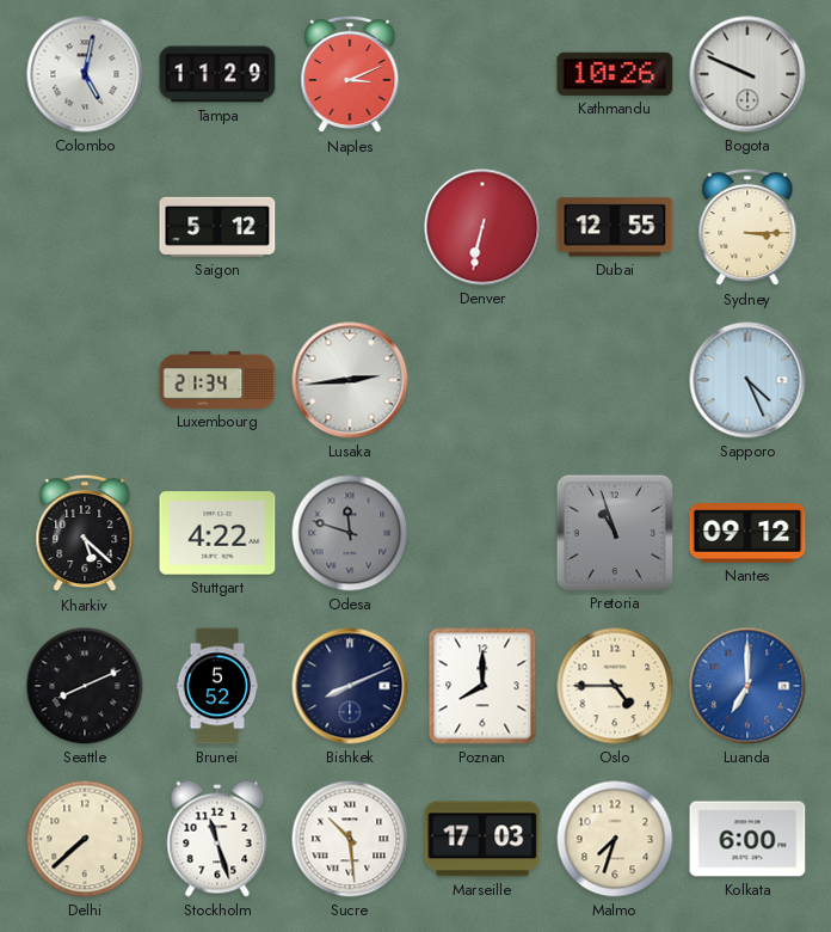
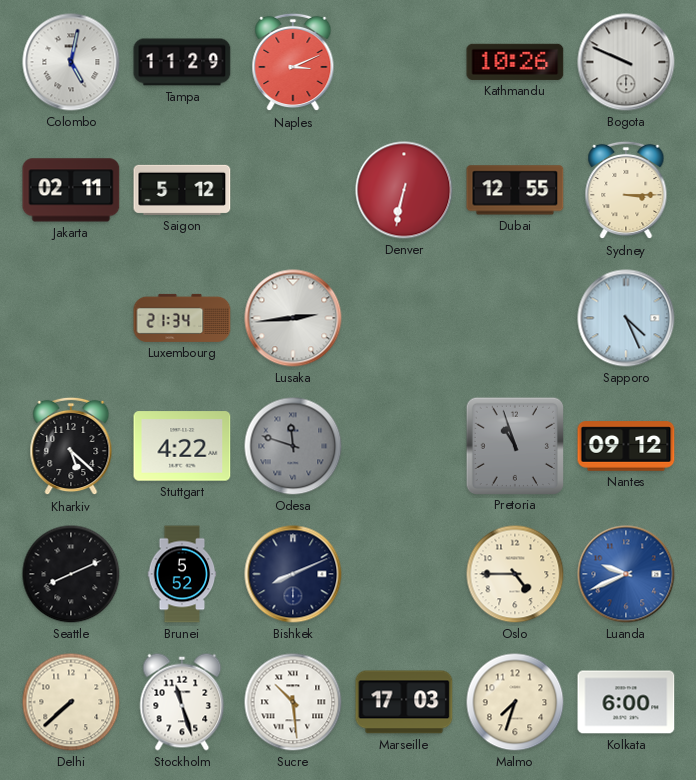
Jakarta: none -> 02:11
Poznan: 8:00 -> none
Luanda: 7:00 -> 9:41
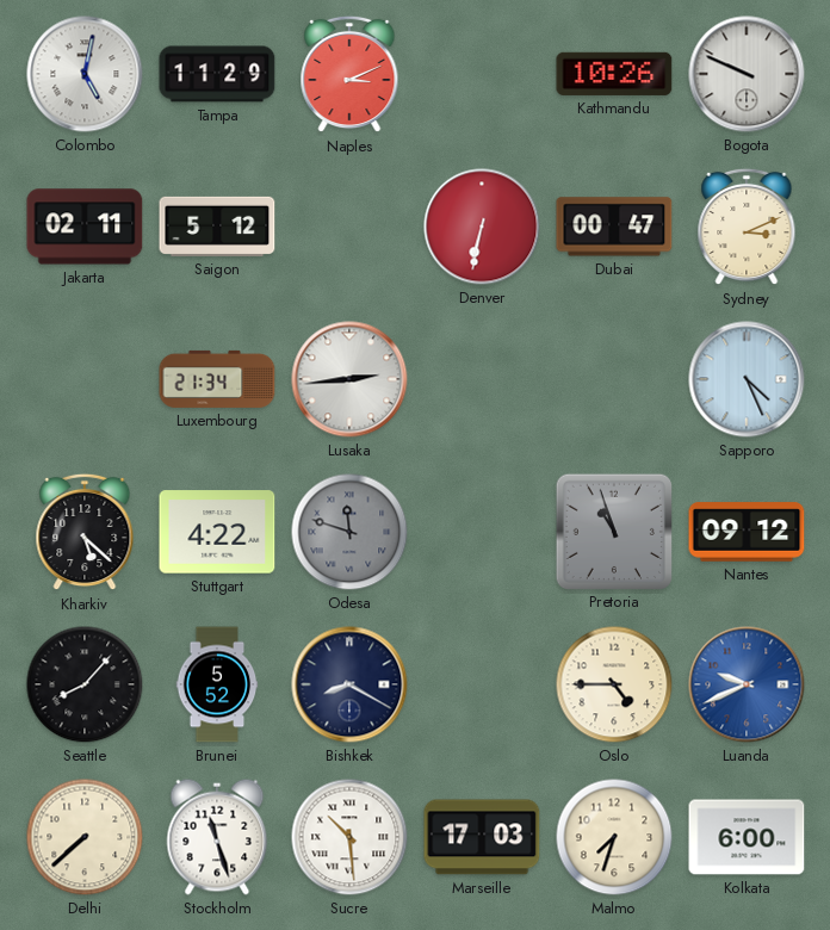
Dubai: 12:55 -> 00:47
Sydney: 3:15 -> 3:11
Seattle: 8:11 -> 8:07
Bishkek: 8:11 -> 8:20
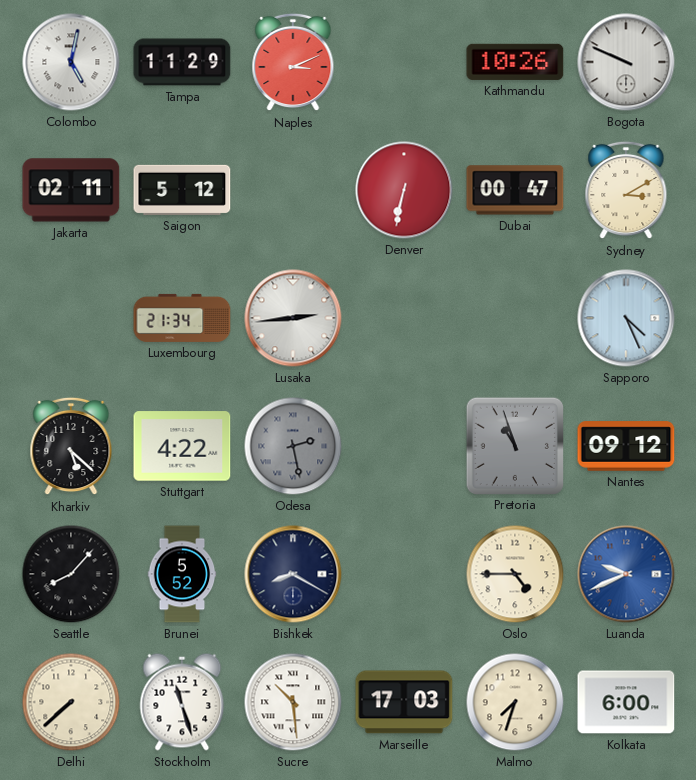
Sydney: 3:11 -> 3:10
Odesa: 11:48 -> 2:28
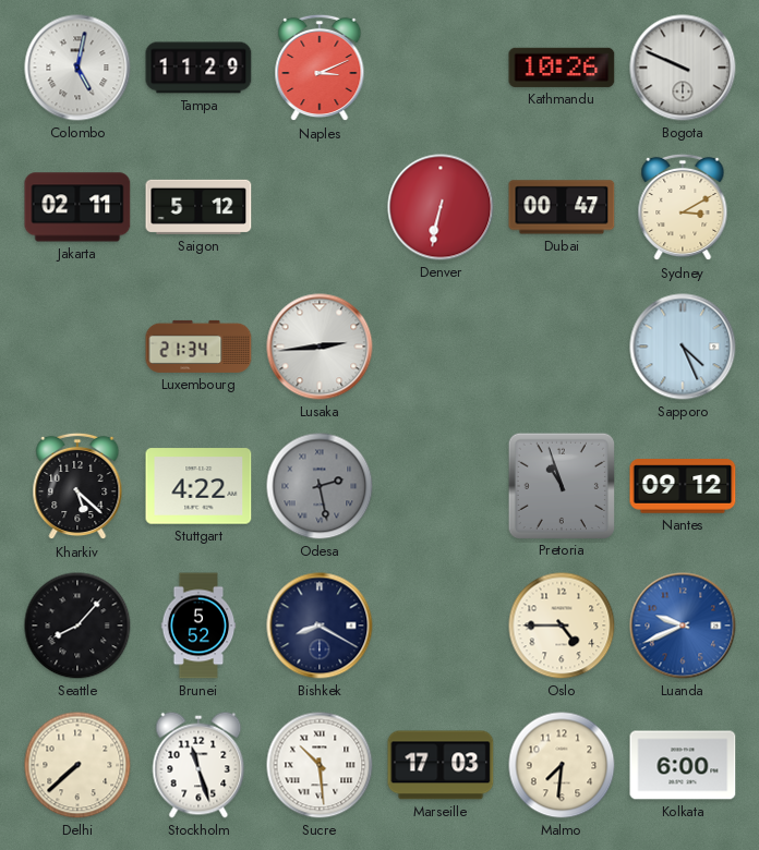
Malmo: 7:33 -> 7:31
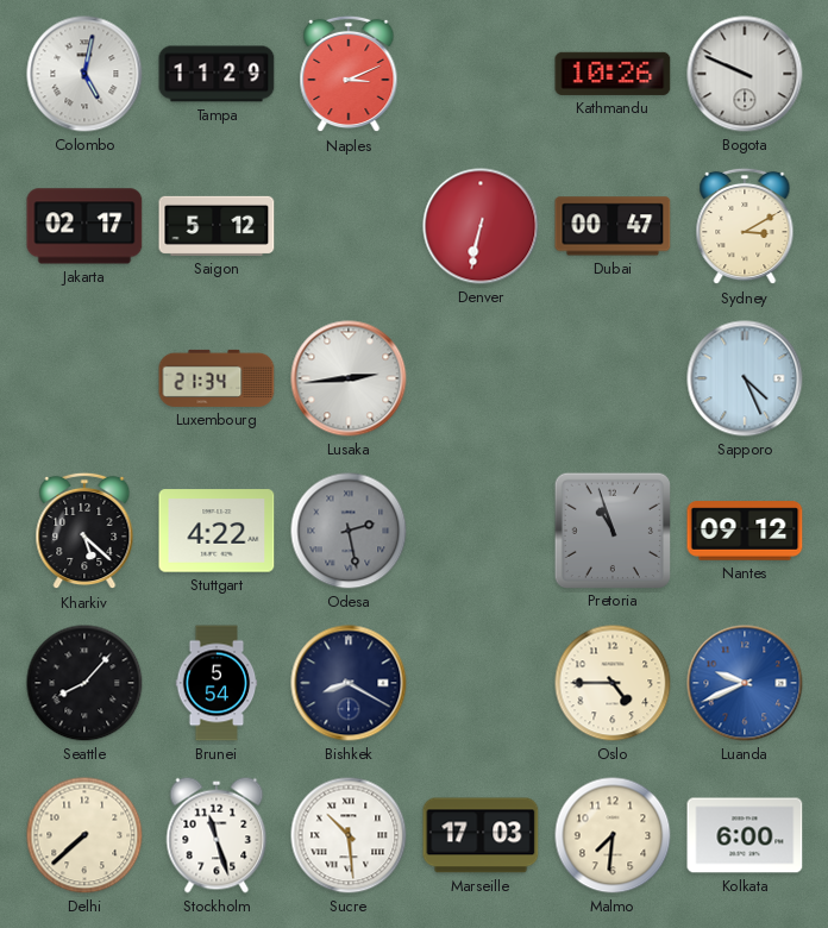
Jakarta: 02:11 -> 02:17
Brunei: 5:52 -> 5:54
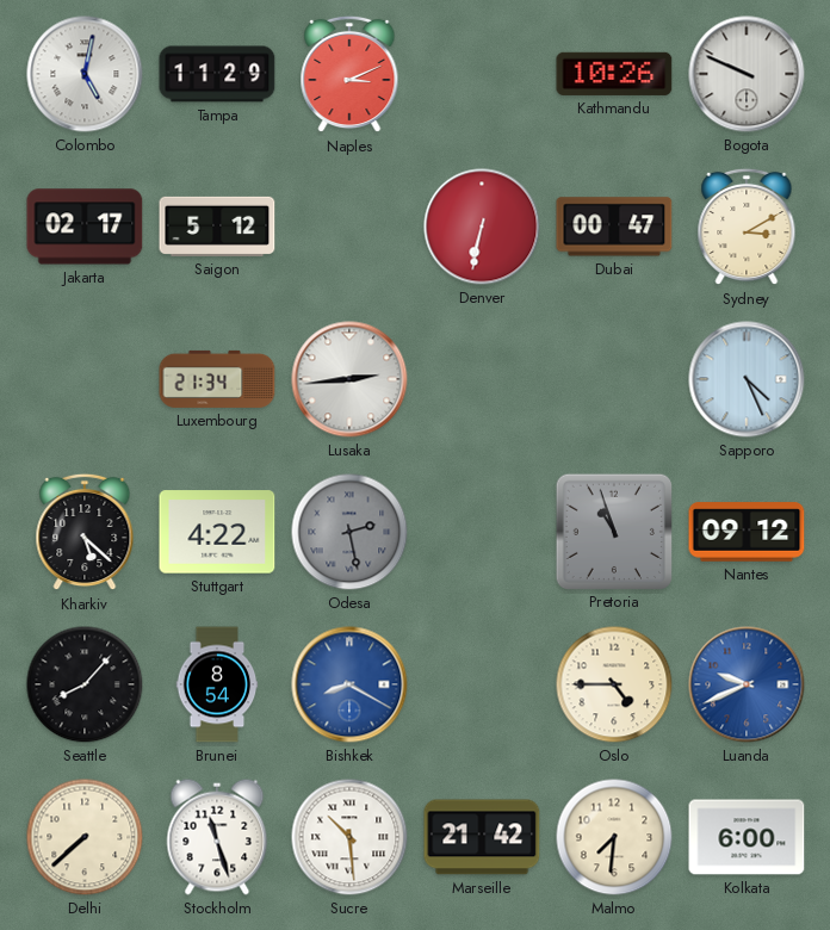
Brunei: 5:54 -> 8:54
Bishkek dial: navy -> blue
Marseille: 17:03 -> 21:42
